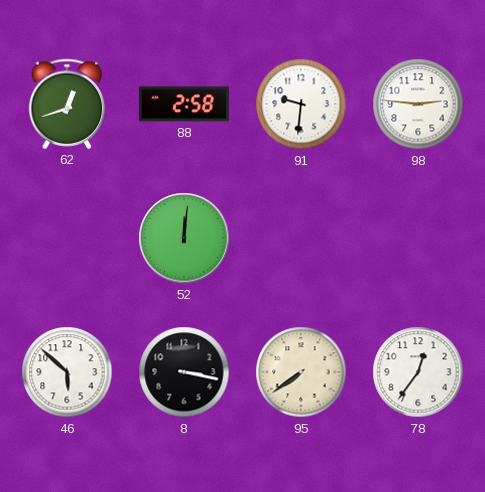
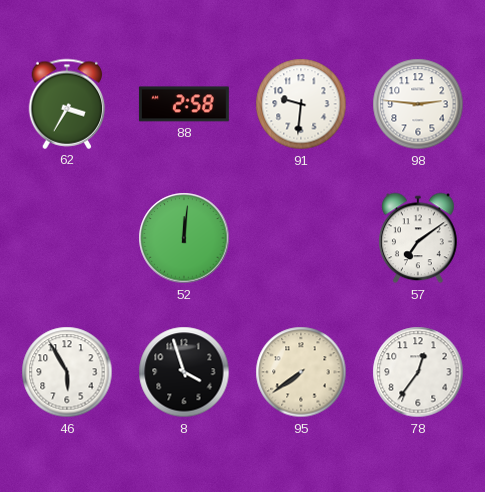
62: 12:42 -> 3:35
57: none -> 7:09
46: 5:52 -> 5:55
8: 3:17 -> 3:57
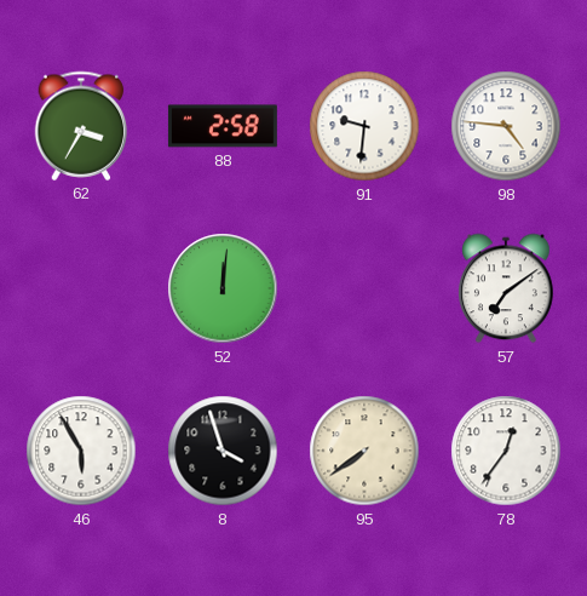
98: 2:46 -> 4:46
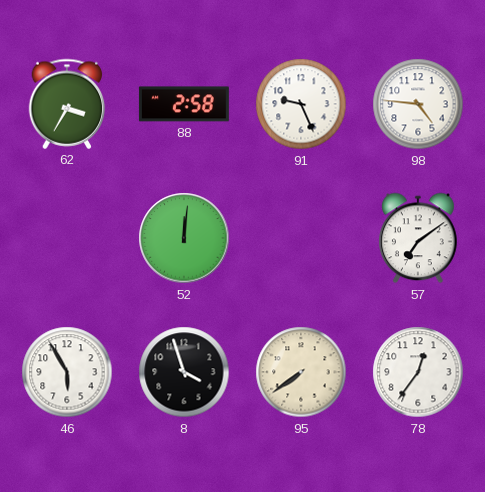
91: 9:31 -> 9:26
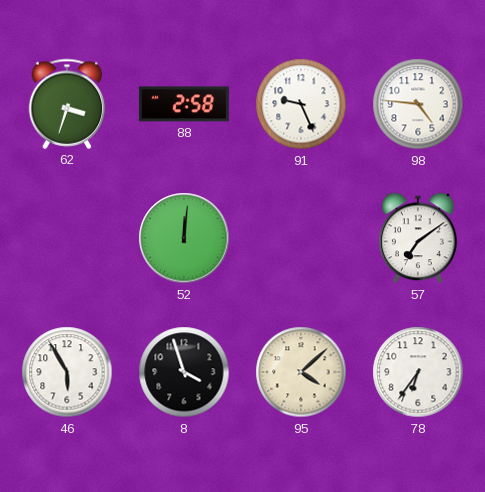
62: 3:35 -> 3:33
95: 7:39 -> 4:08
78: 12:36 -> 6:36
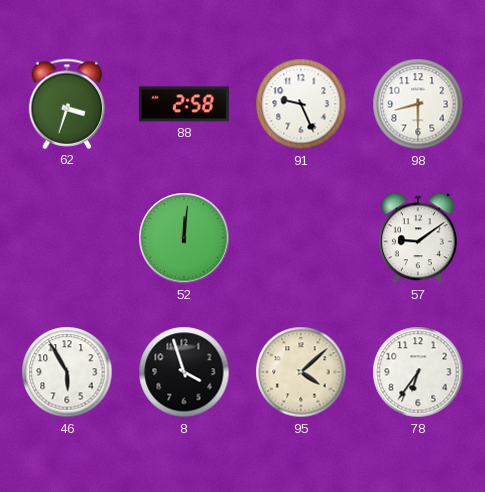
98: 4:46 -> 8:30
57: 7:09 -> 9:09
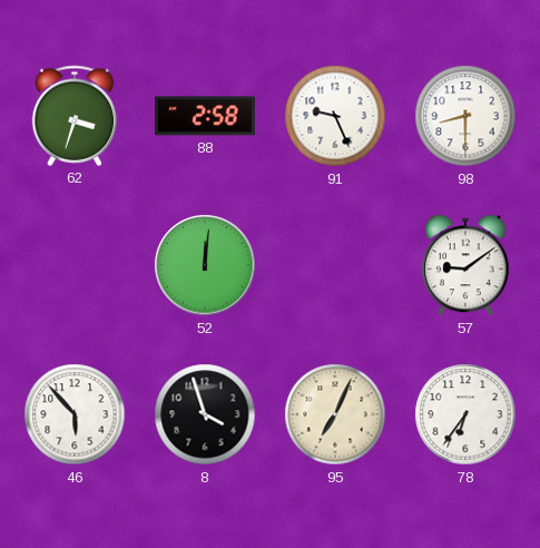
46: 5:55 -> 5:53
95: 4:08 -> 7:04
